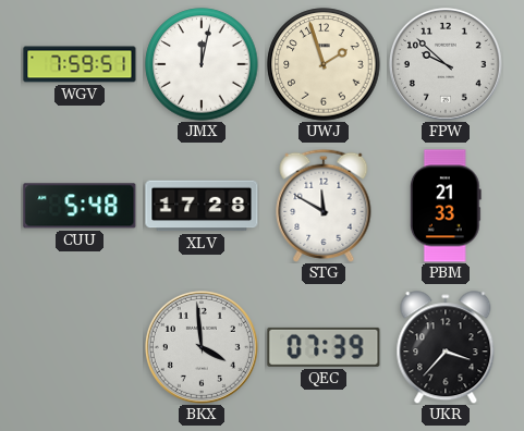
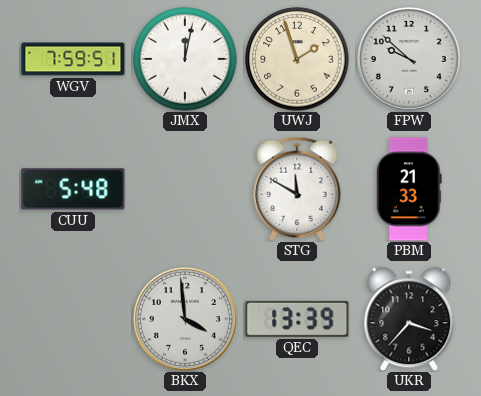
XLV: 17:28 -> none
QEC: 07:39 -> 13:39
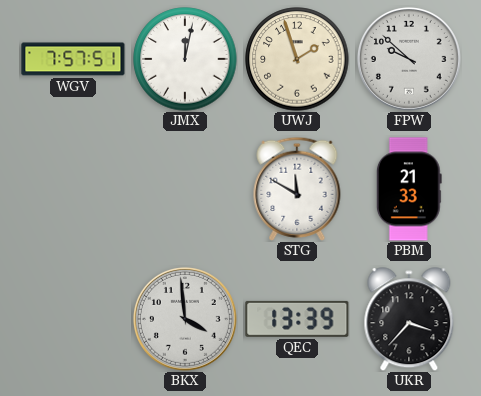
WGV: 7:59 -> 7:57
CUU: 5:48 -> none
